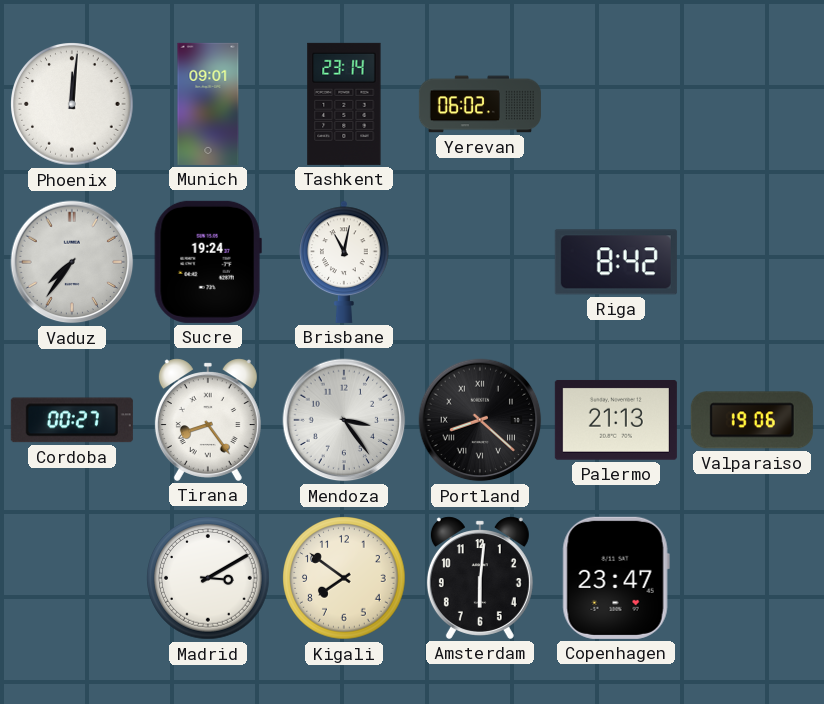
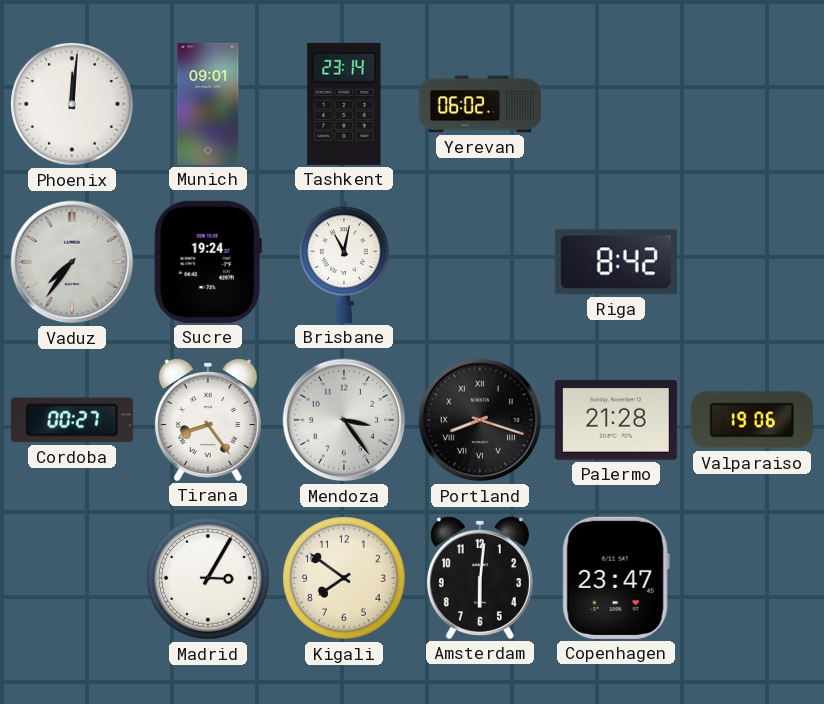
Portland: 8:22 -> 8:18
Palermo: 21:13 -> 21:28
Madrid: 3:10 -> 3:05
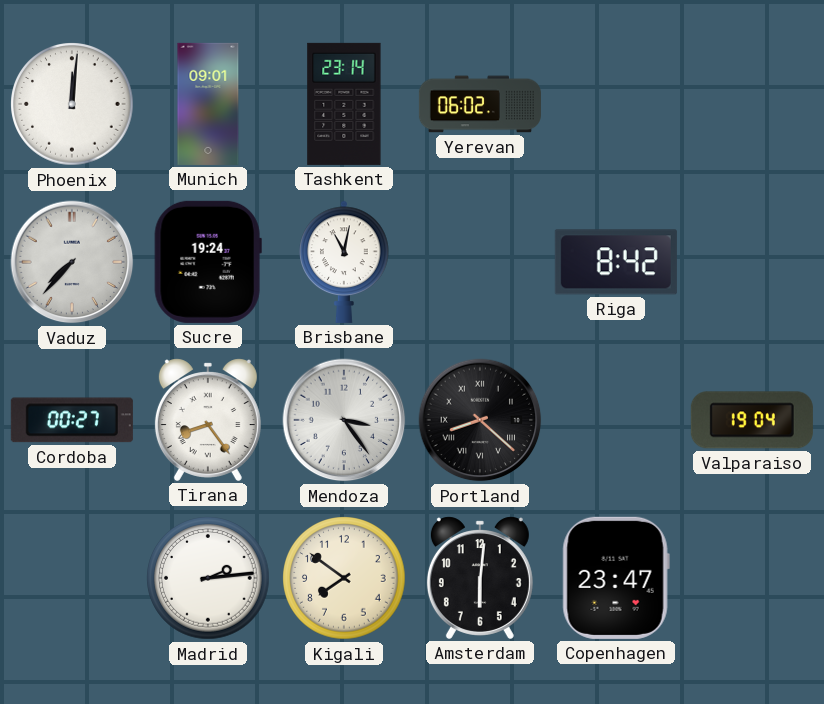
Vaduz: 7:36 -> 7:37
Portland: 8:18 -> 8:22
Palermo: 21:28 -> none
Valparaiso: 19:06 -> 19:04
Madrid: 3:05 -> 2:14
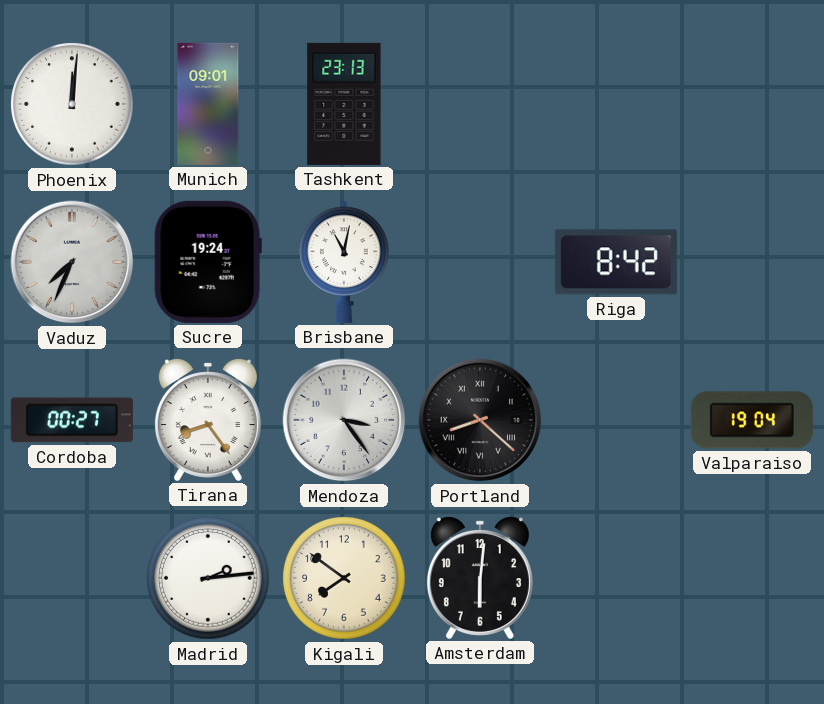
Tashkent: 23:14 -> 23:13
Yerevan: 06:02 -> none
Vaduz: 7:37 -> 7:34
Copenhagen: 23:47 -> none
